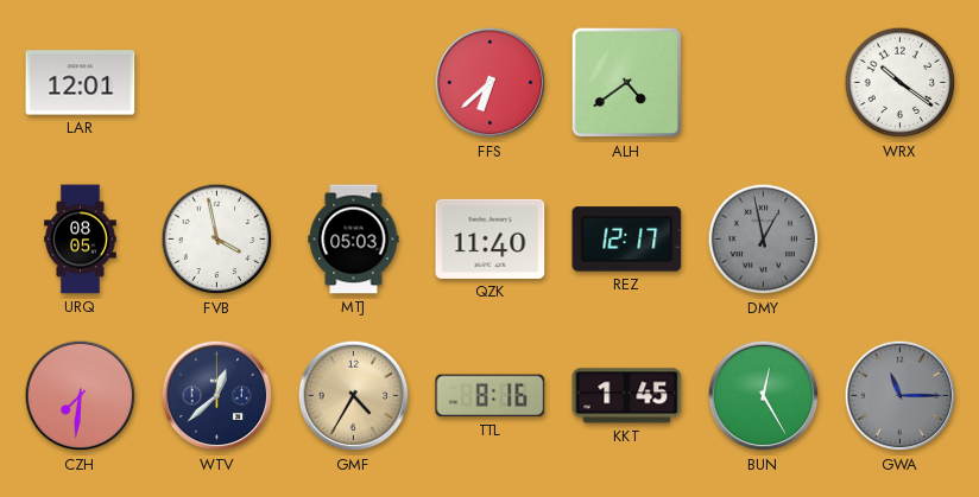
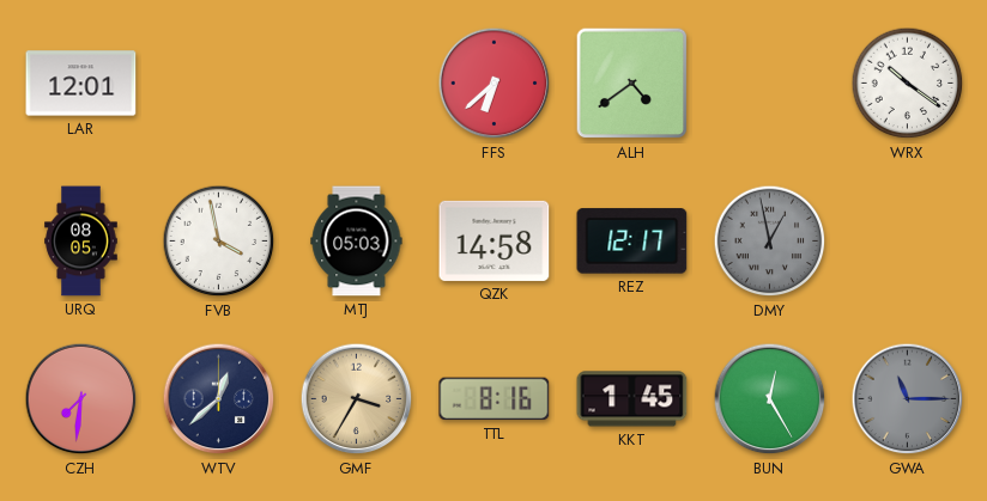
QZK: 11:40 -> 14:58
GMF: 4:35 -> 3:35
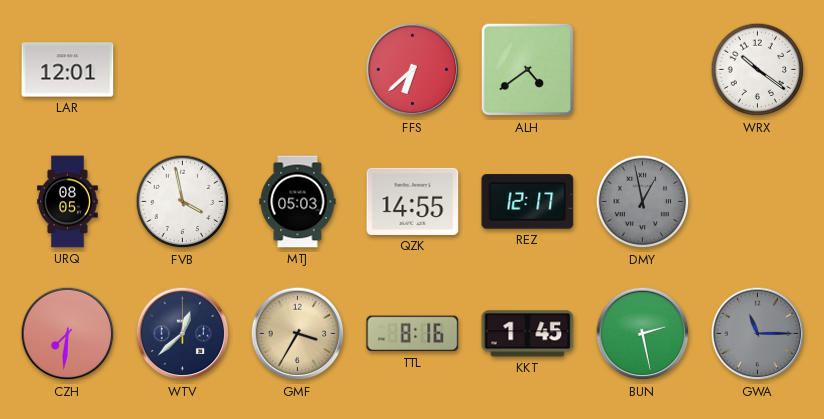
QZK: 14:58 -> 14:55
BUN: 12:25 -> 2:28
